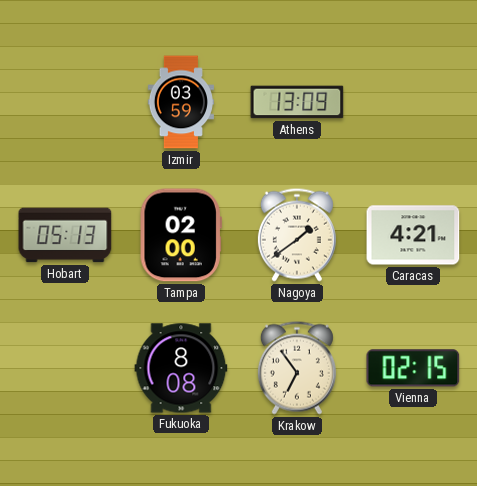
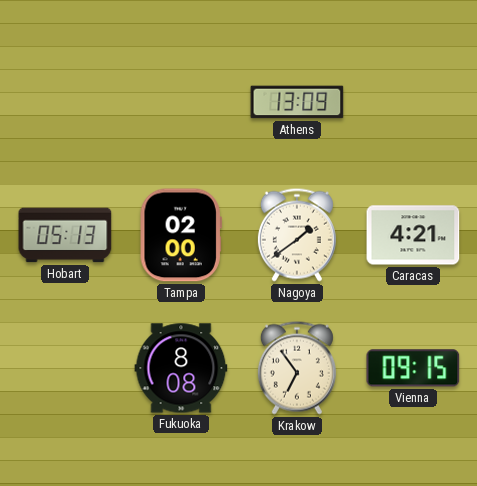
Izmir: 03:59 -> none
Vienna: 02:15 -> 09:15
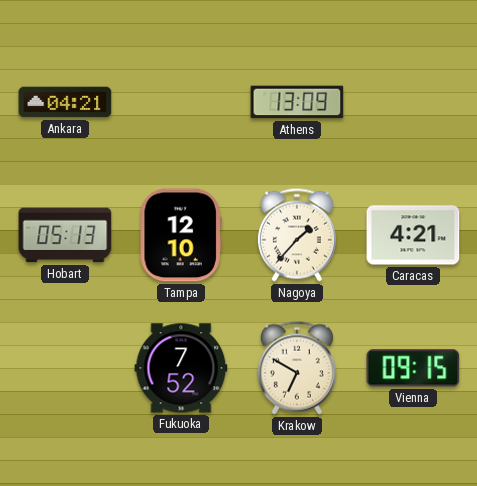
Ankara: none -> 04:21
Tampa: 02:00 -> 12:10
Nagoya: 1:39 -> 1:37
Fukuoka: 8:08 -> 7:52
Krakow: 6:54 -> 6:50
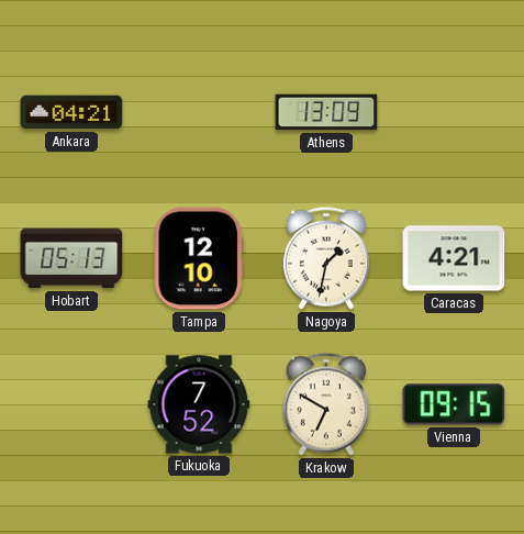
Nagoya: 1:37 -> 1:32
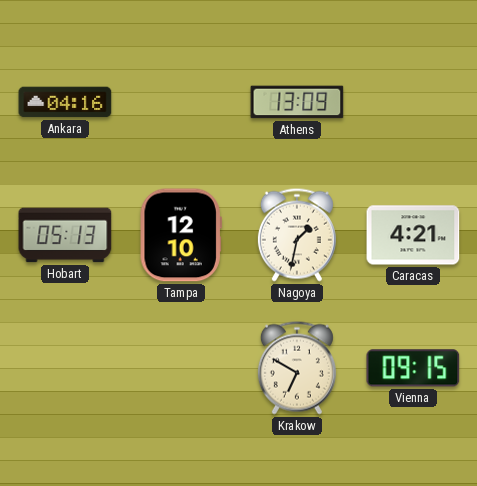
Ankara: 04:21 -> 04:16
Fukuoka: 7:52 -> none
